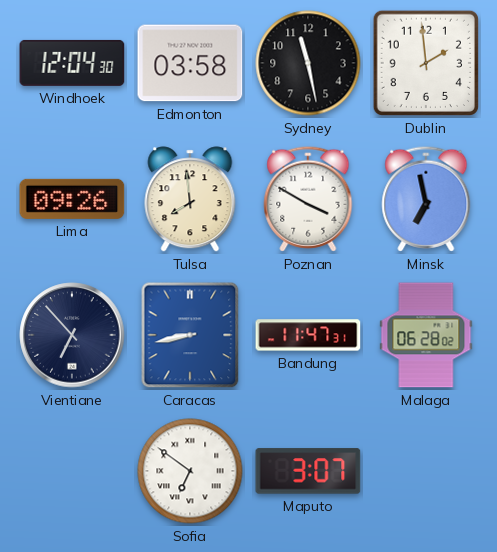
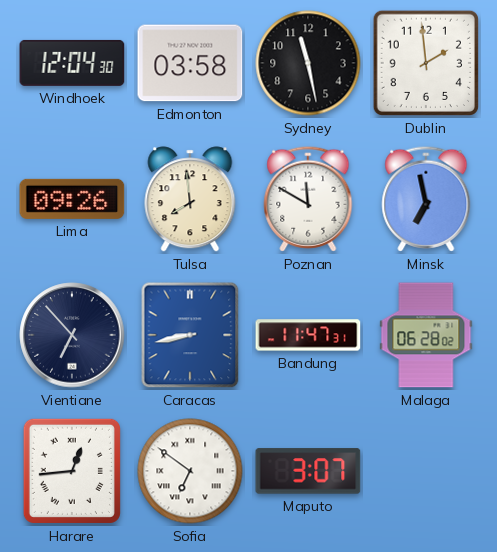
Poznan: 3:50 -> 11:50
Harare: none -> 12:44
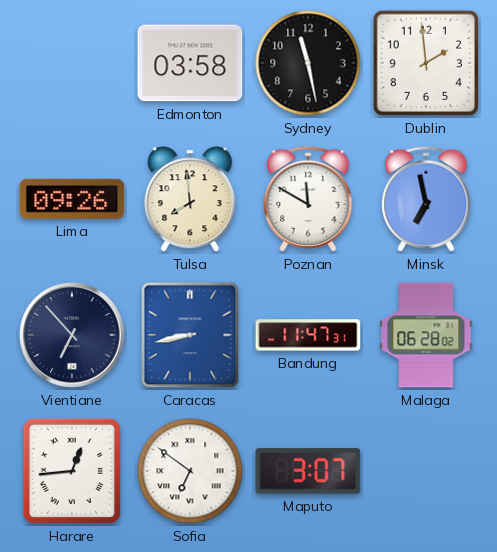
Windhoek: 12:04 -> none
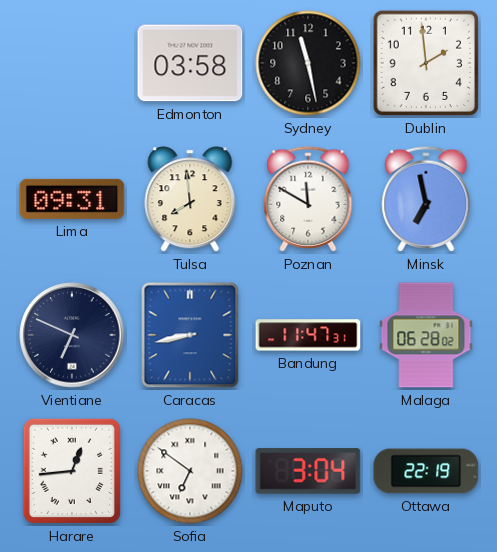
Lima: 09:26 -> 09:31
Vientiane: 6:53 -> 6:49
Maputo: 3:07 -> 3:04
Ottawa: none -> 22:19
